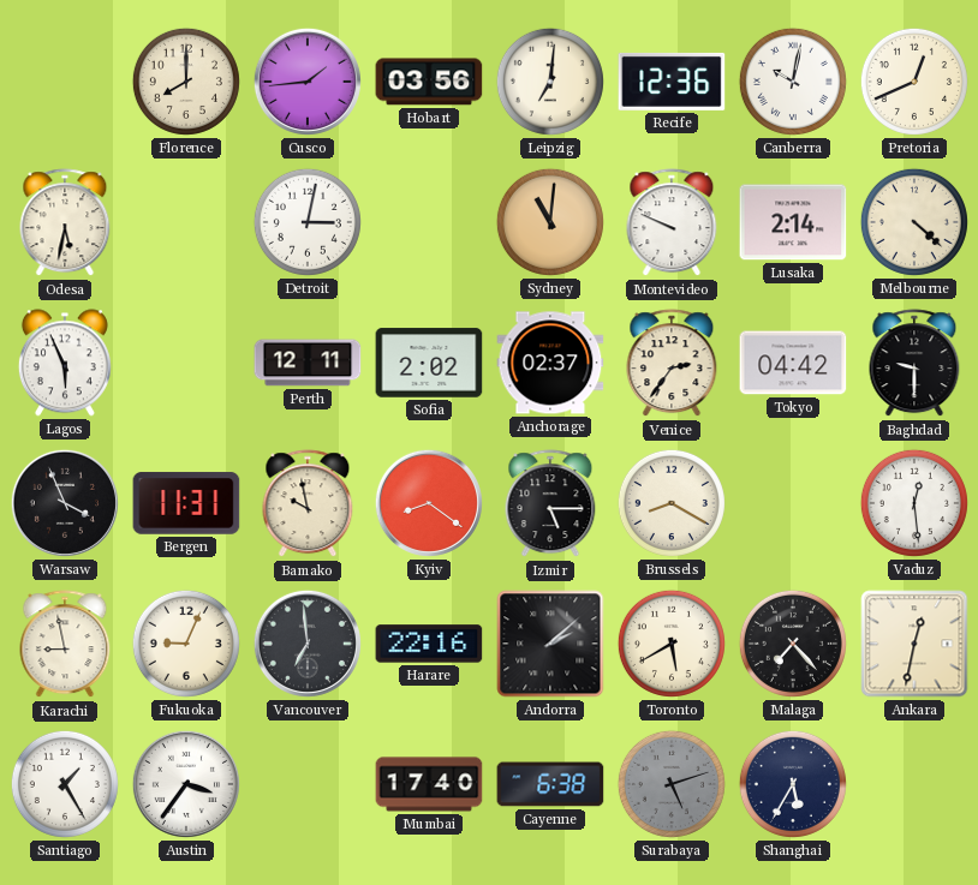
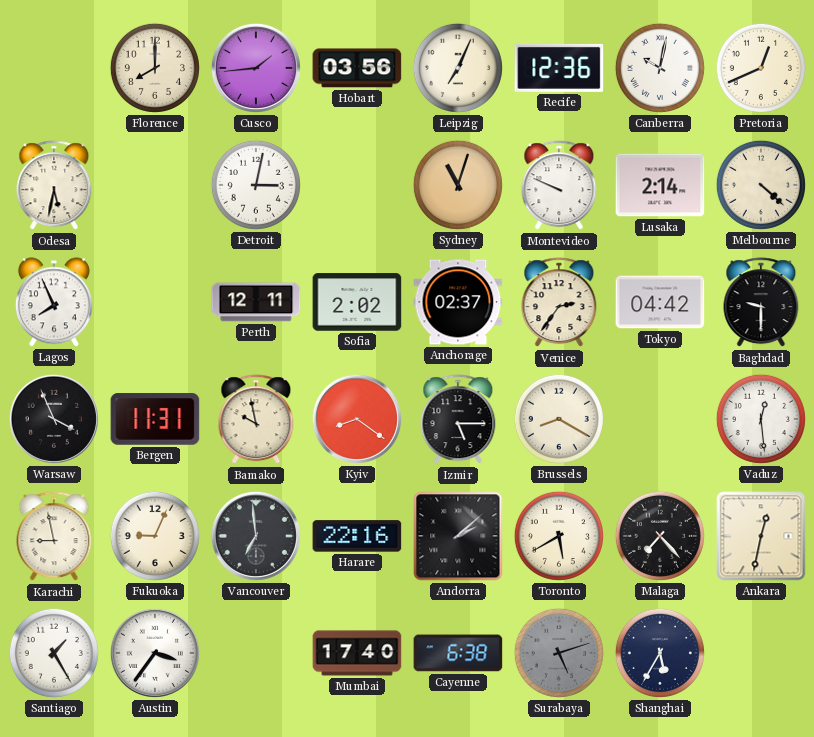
Leipzig: 7:01 -> 7:04
Sydney: 11:01 -> 11:03
Lagos: 5:56 -> 7:56
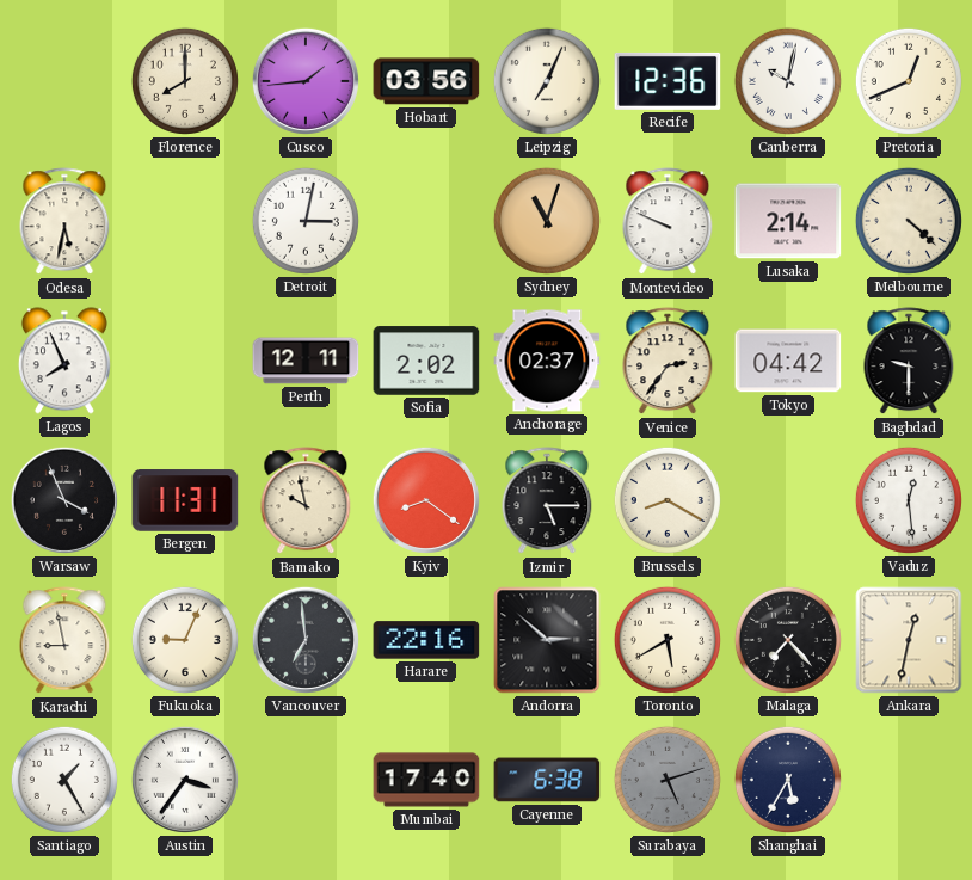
Andorra: 2:08 -> 2:52
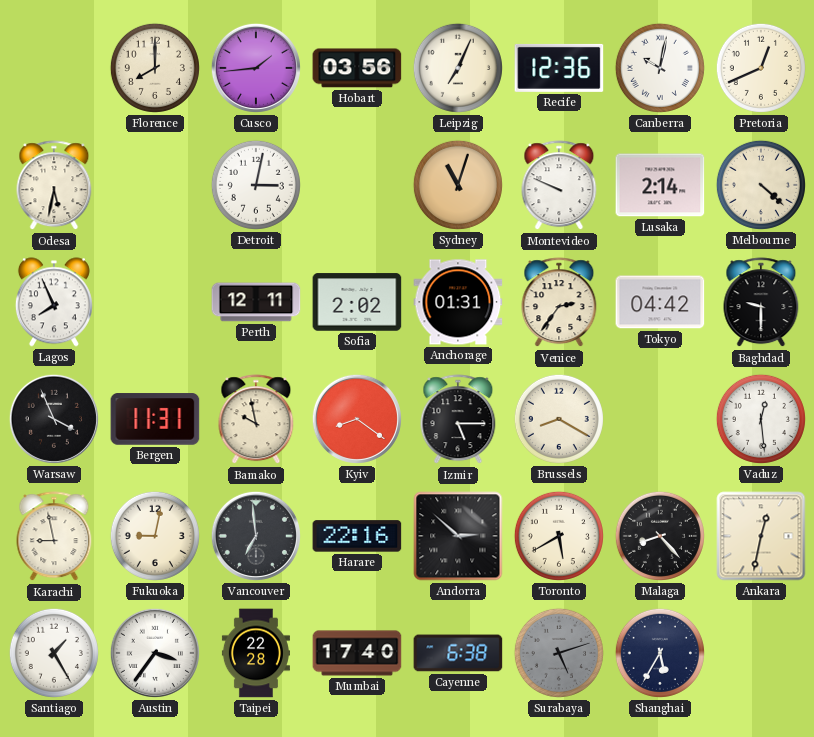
Anchorage: 02:37 -> 01:31
Fukuoka: 9:04 -> 9:02
Malaga: 7:23 -> 8:23
Taipei: none -> 22:28
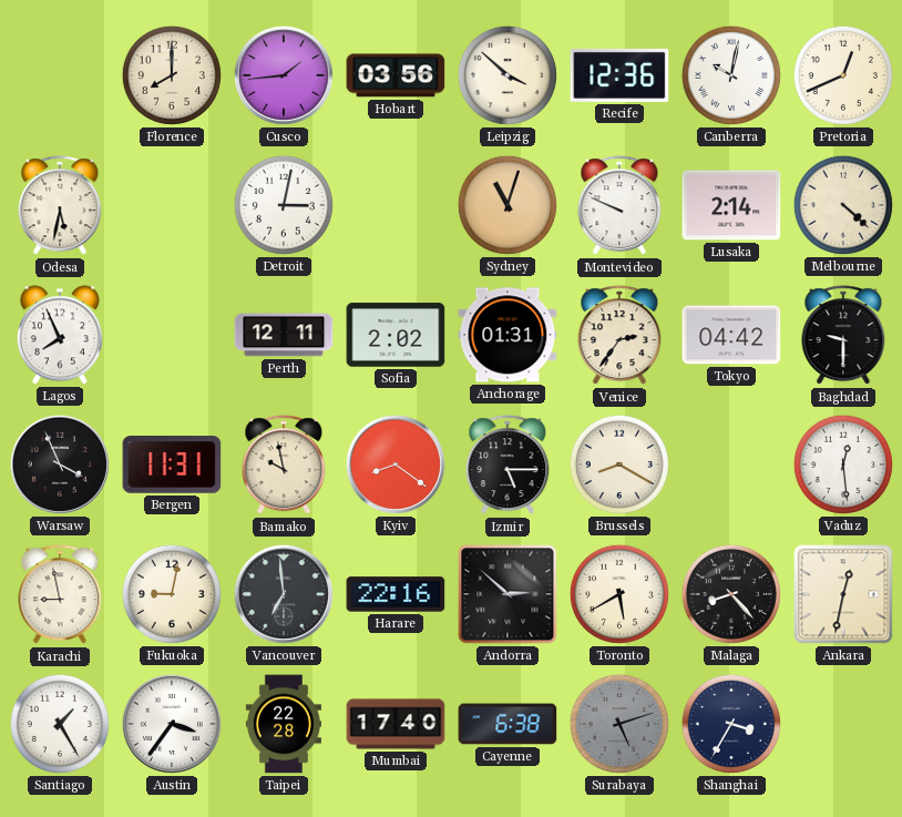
Leipzig: 7:04 -> 3:52
Shanghai: 5:35 -> 3:35
